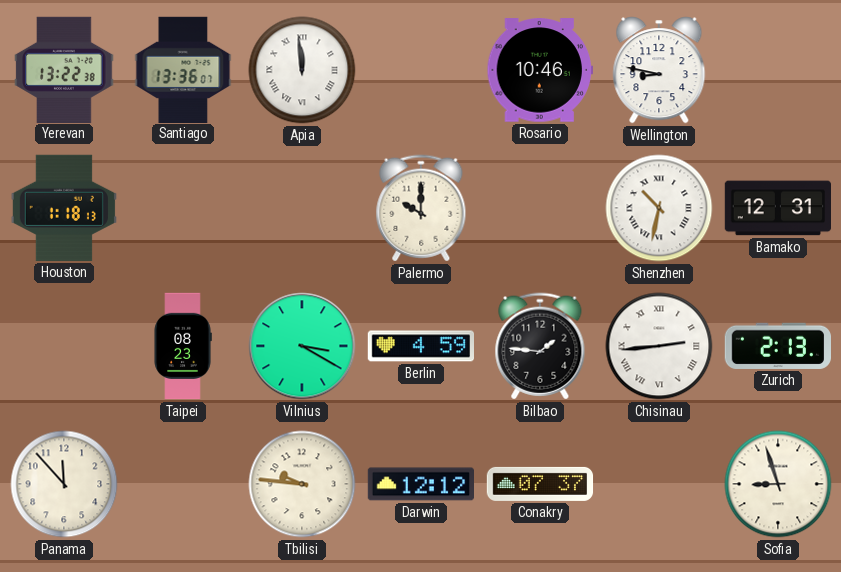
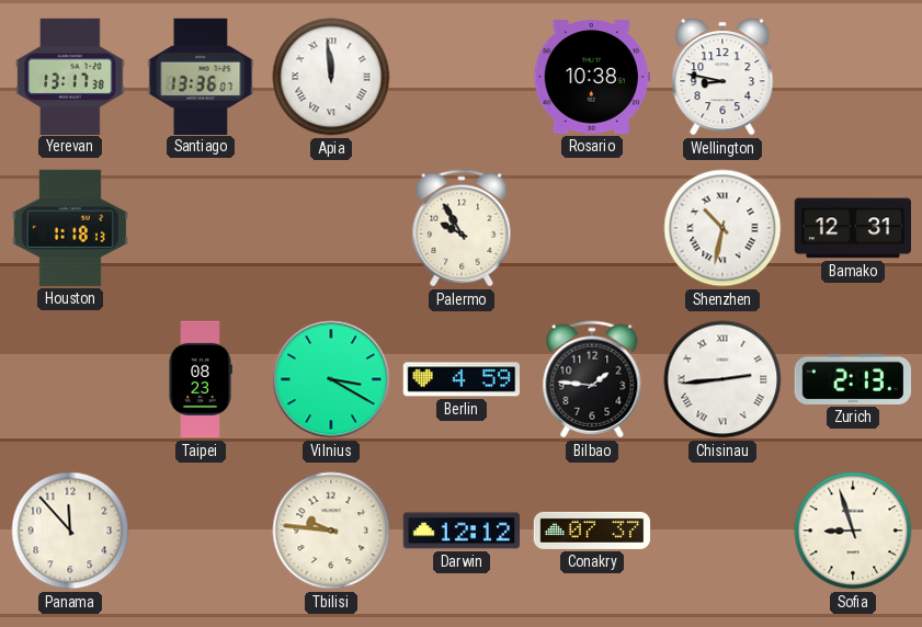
Yerevan: 13:22 -> 13:17
Rosario: 10:46 -> 10:38
Palermo: 10:00 -> 9:55
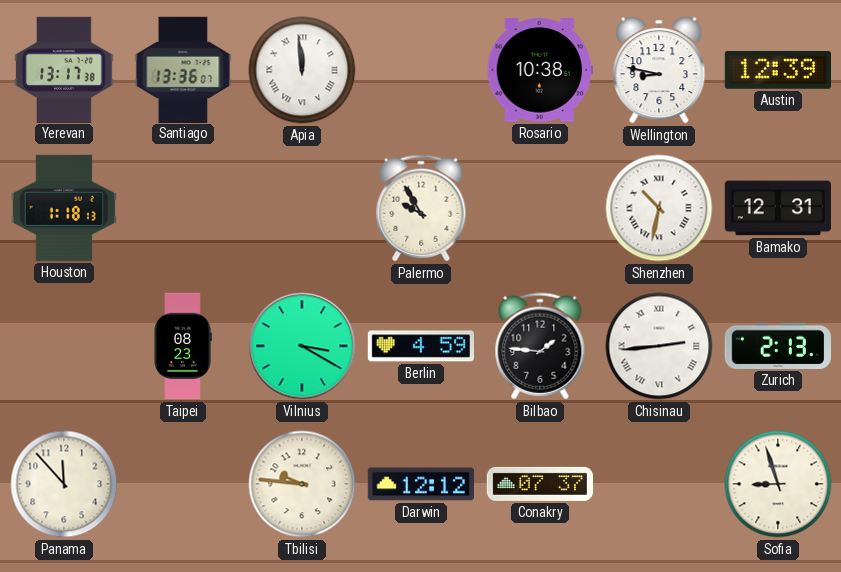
Austin: none -> 12:39
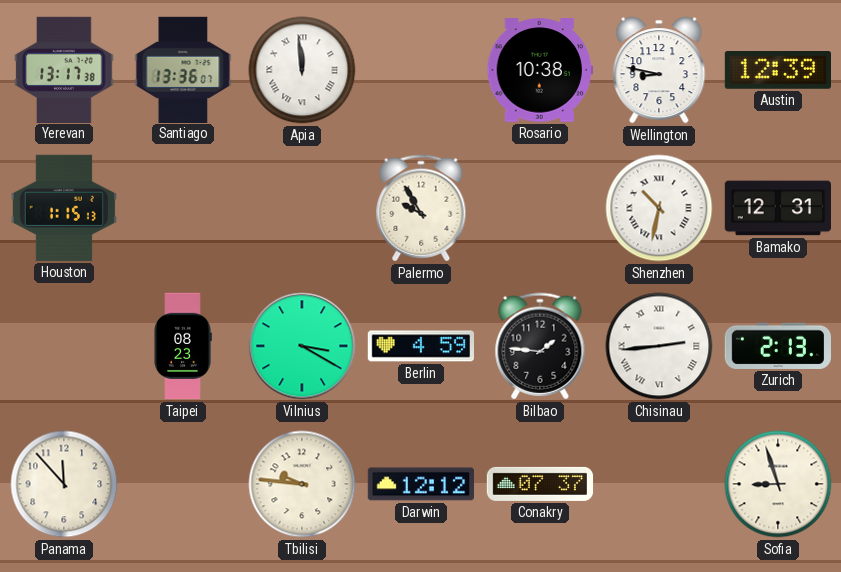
Houston: 1:18 -> 1:15
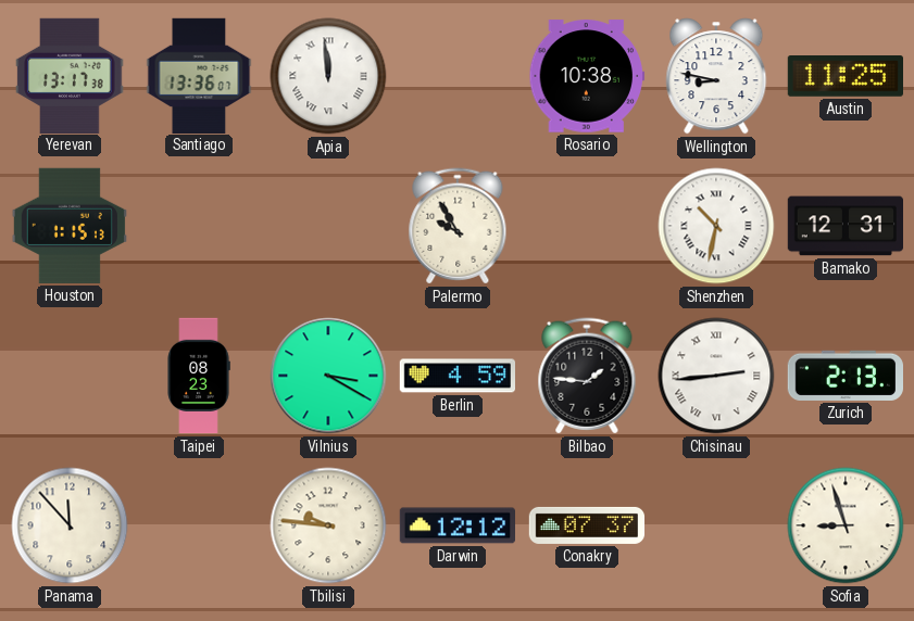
Austin: 12:39 -> 11:25
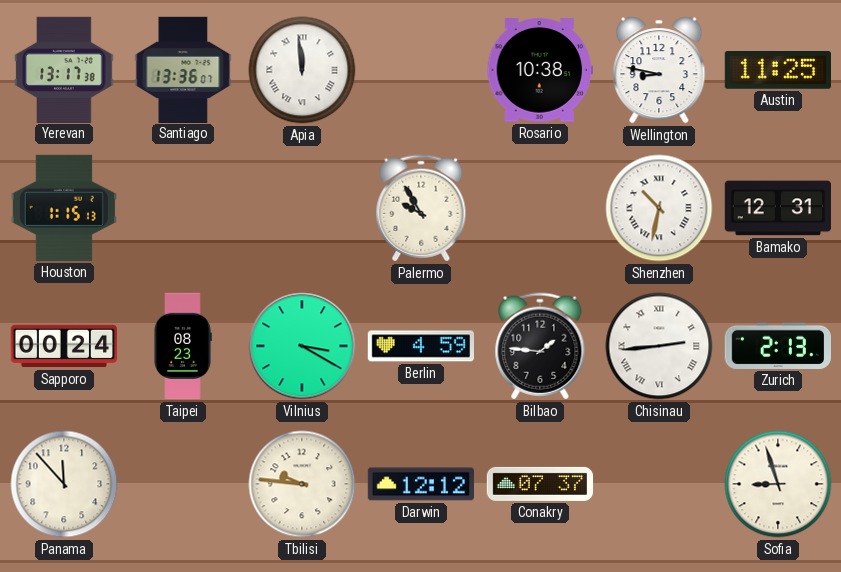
Sapporo: none -> 00:24
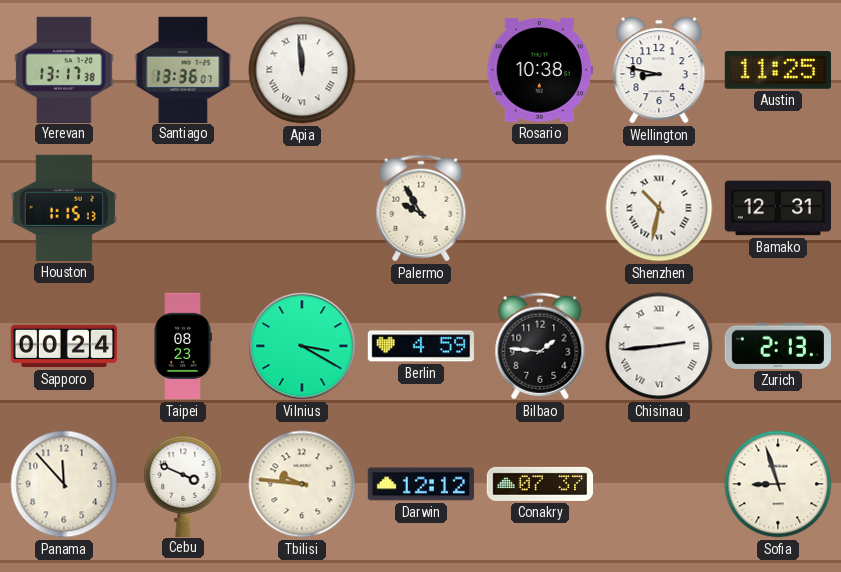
Cebu: none -> 3:49
